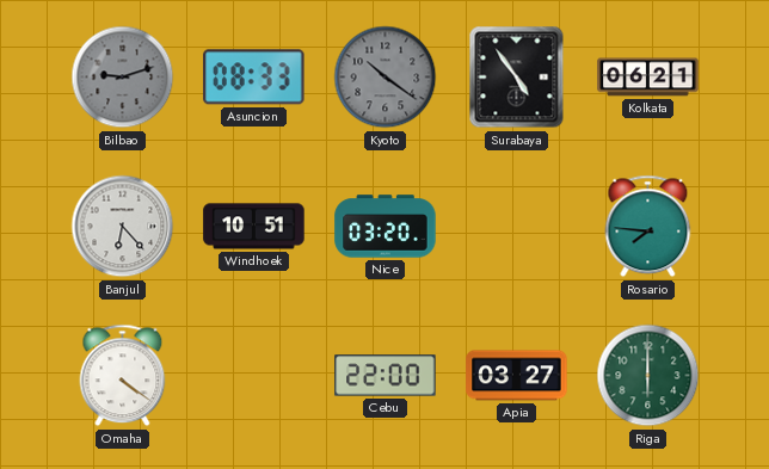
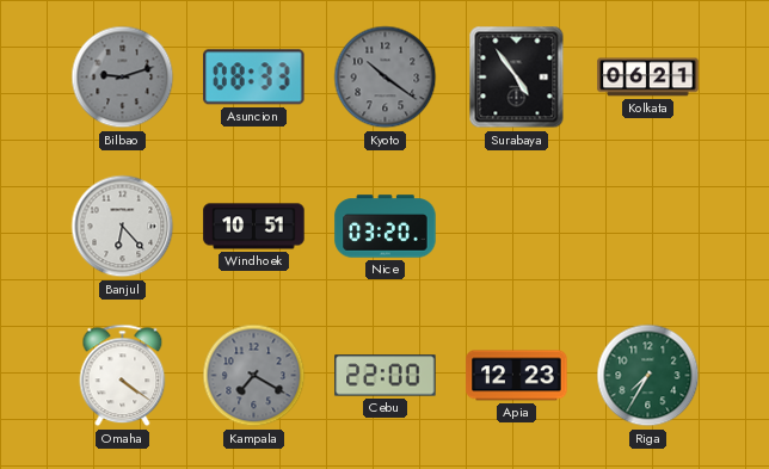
Rosario: 7:46 -> none
Kampala: none -> 7:20
Apia: 03:27 -> 12:23
Riga: 6:00 -> 7:35
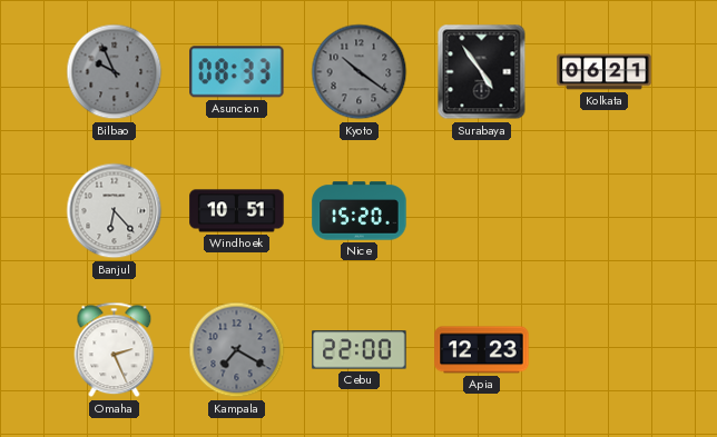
Bilbao: 9:12 -> 9:56
Nice: 03:20 -> 15:20
Omaha: 4:21 -> 2:26
Riga: 7:35 -> none
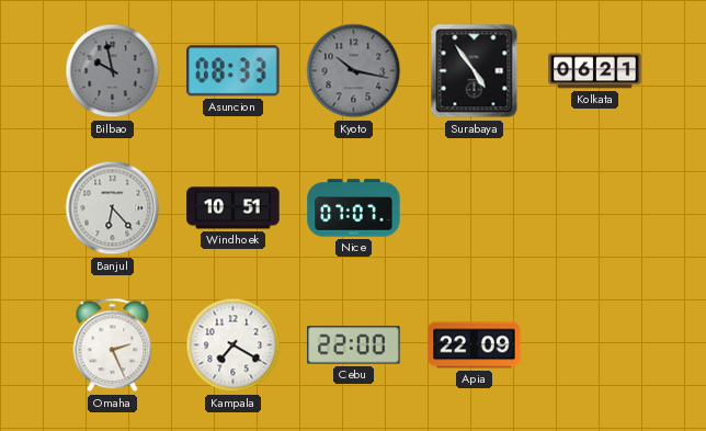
Bilbao: 9:56 -> 9:58
Kyoto: 10:21 -> 10:17
Nice: 15:20 -> 07:07
Kampala dial: grey -> white
Apia: 12:23 -> 22:09
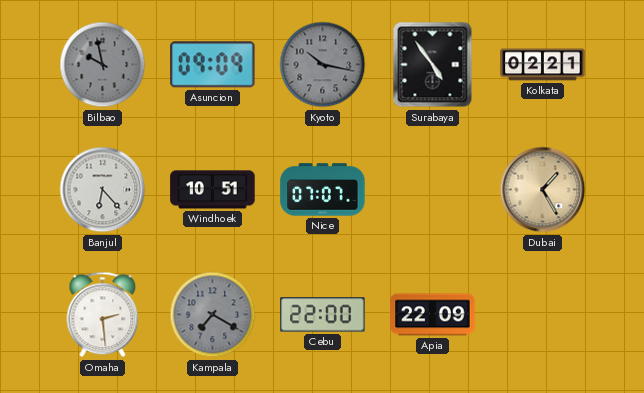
Asuncion: 08:33 -> 09:09
Kolkata: 06:21 -> 02:21
Dubai: none -> 1:25
Omaha: 2:26 -> 2:29
Kampala dial: white -> grey
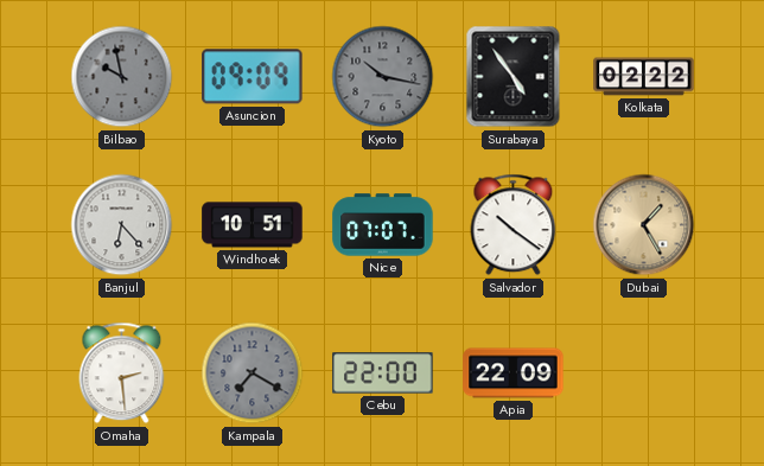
Kolkata: 02:21 -> 02:22
Salvador: none -> 10:21
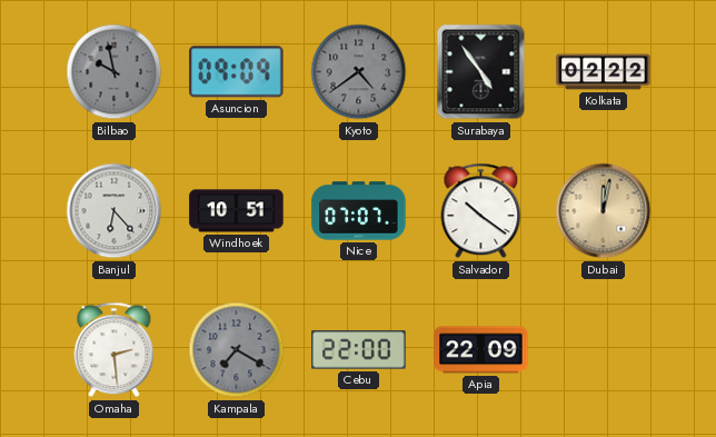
Kyoto: 10:17 -> 4:39
Dubai: 1:25 -> 12:02
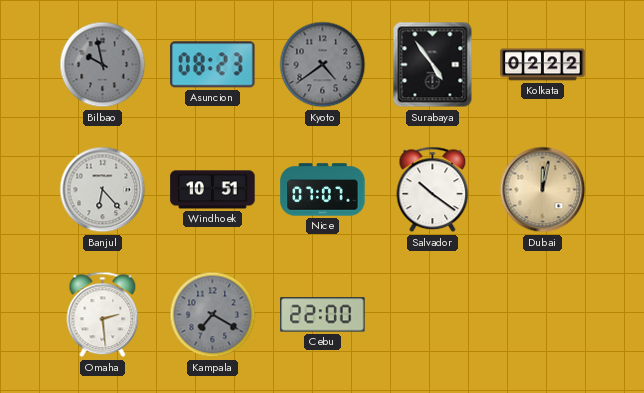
Asuncion: 09:09 -> 08:23
Apia: 22:09 -> none
